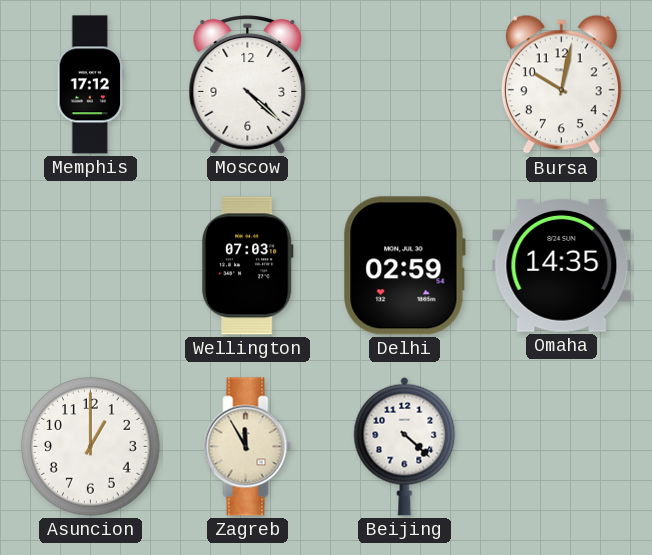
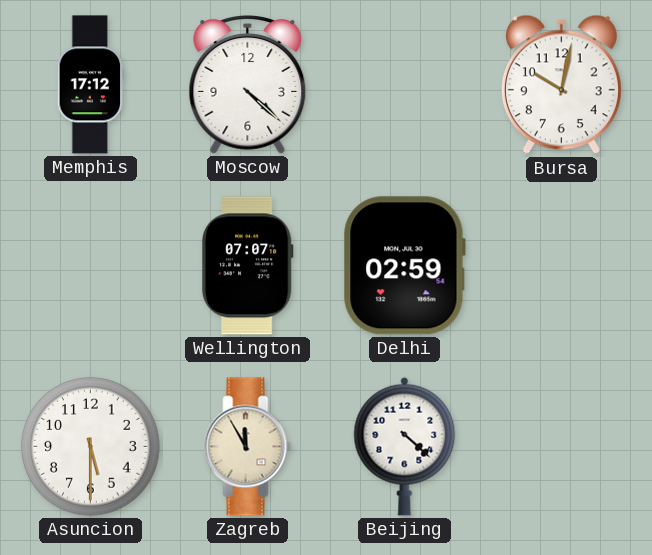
Wellington: 07:03 -> 07:07
Omaha: 14:35 -> none
Asuncion: 1:00 -> 5:30
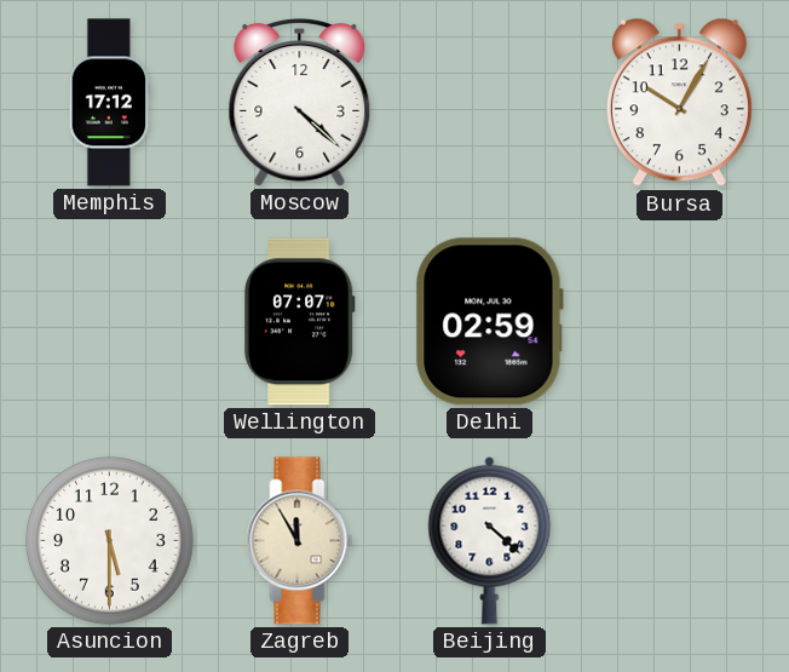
Bursa: 10:02 -> 10:05
